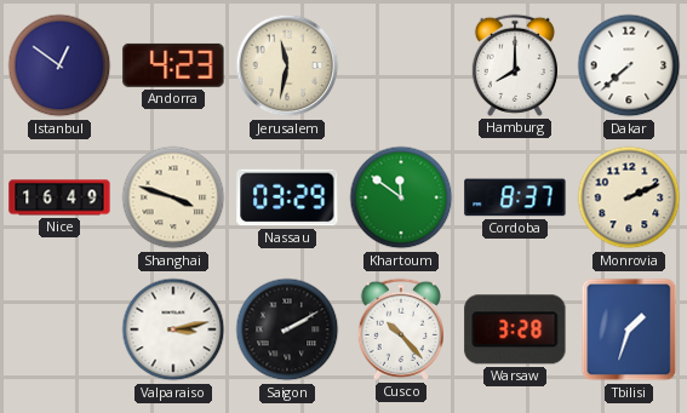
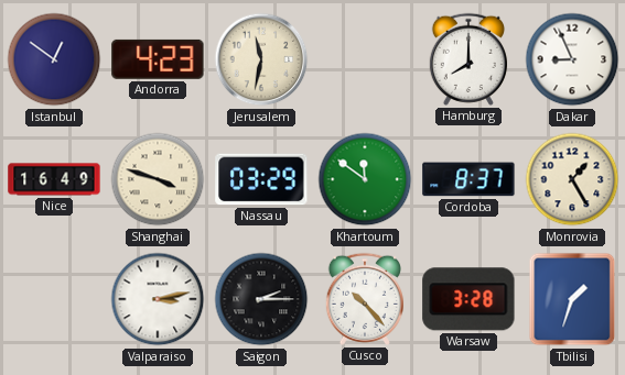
Dakar: 7:38 -> 8:56
Monrovia: 2:11 -> 1:25
Saigon: 2:10 -> 2:15
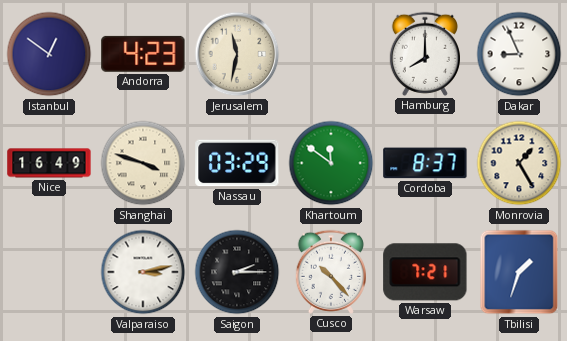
Warsaw: 3:28 -> 7:21
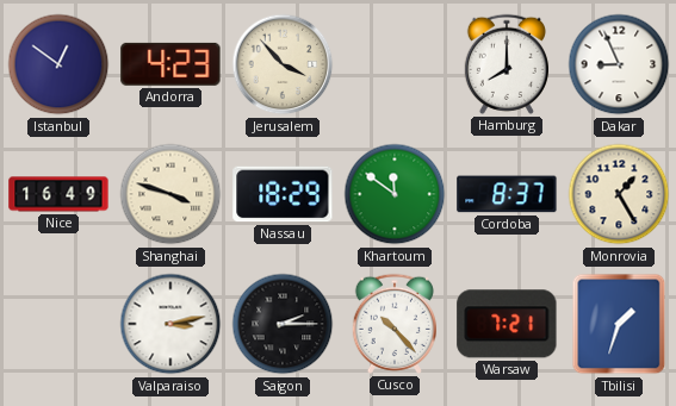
Jerusalem: 11:32 -> 3:53
Nassau: 03:29 -> 18:29
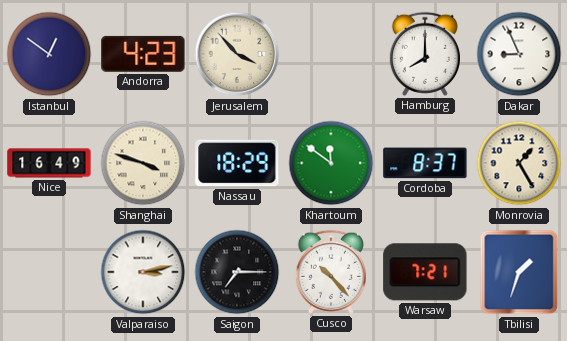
Saigon: 2:15 -> 7:15
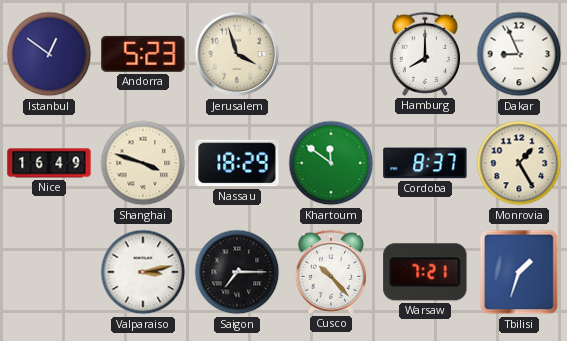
Andorra: 4:23 -> 5:23
Jerusalem: 3:53 -> 3:57
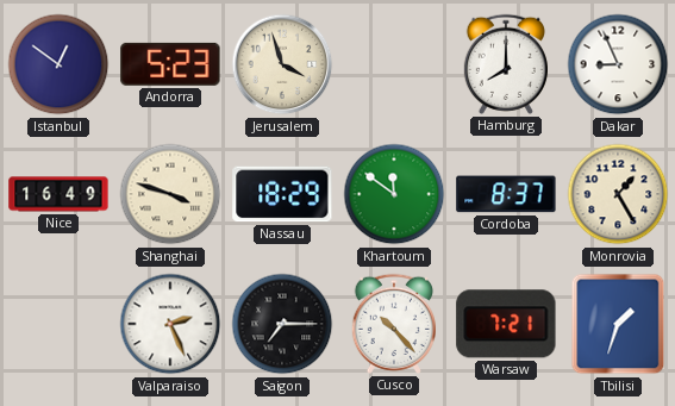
Valparaiso: 3:13 -> 2:26
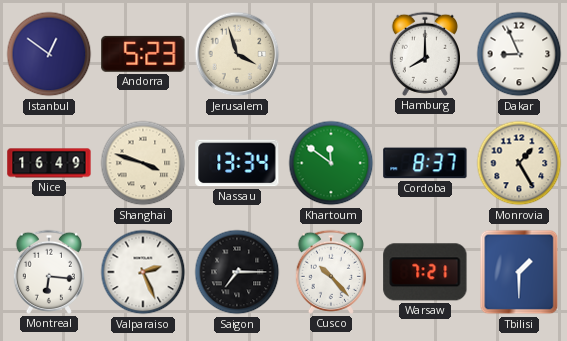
Nassau: 18:29 -> 13:34
Montreal: none -> 6:16
Tbilisi: 1:33 -> 1:30
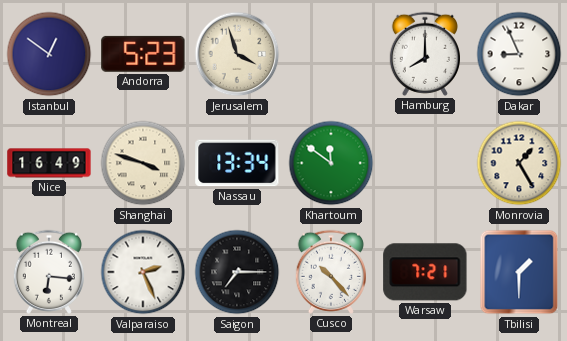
Cordoba: 8:37 -> none
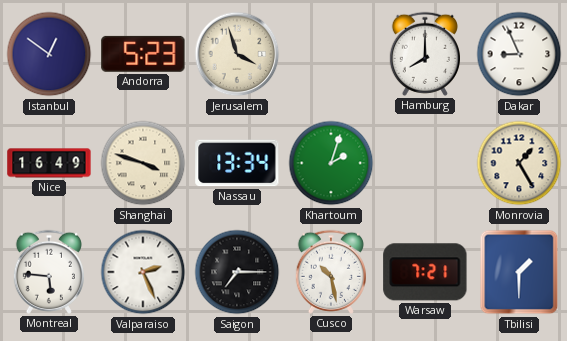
Khartoum: 11:51 -> 2:03
Montreal: 6:16 -> 5:46
Cusco: 10:23 -> 10:28
